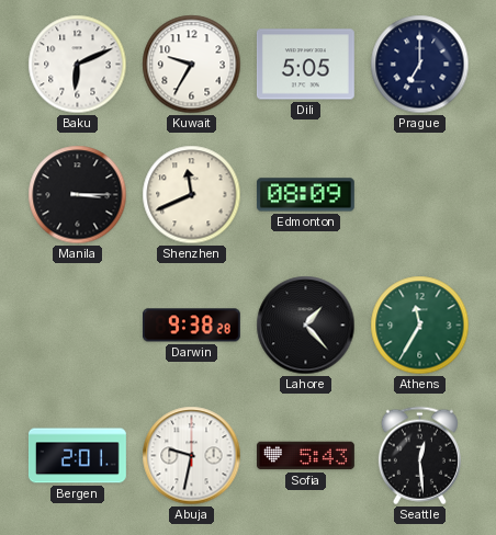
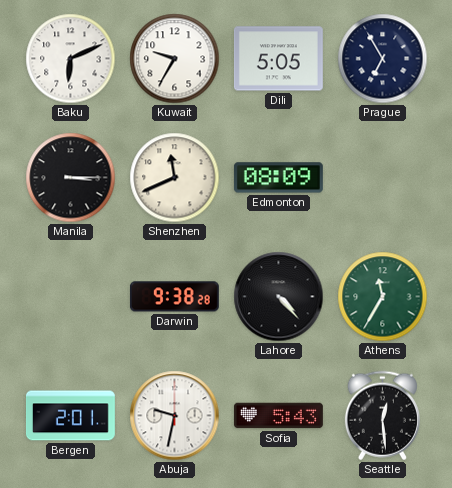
Prague: 7:00 -> 6:55
Lahore: 1:23 -> 4:23
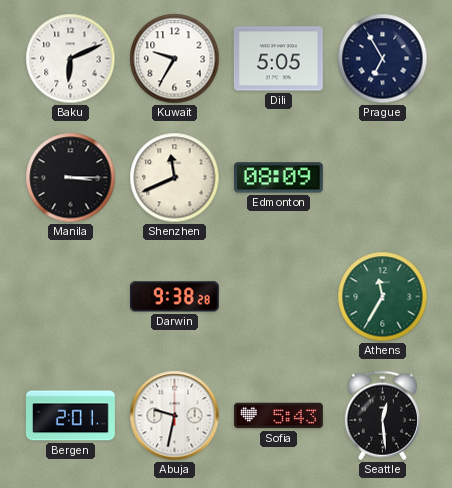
Lahore: 4:23 -> none
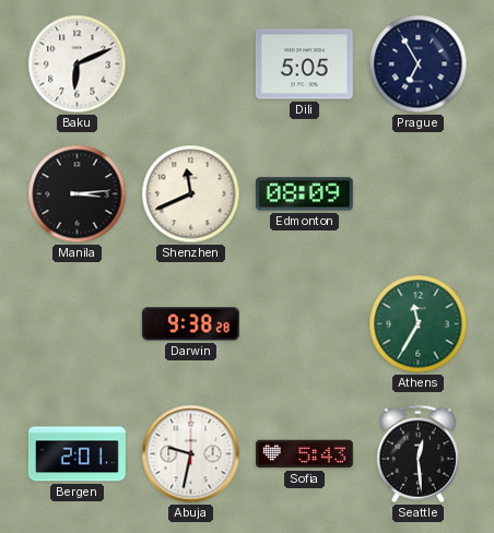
Kuwait: 9:35 -> none
Manila: 3:15 -> 3:14
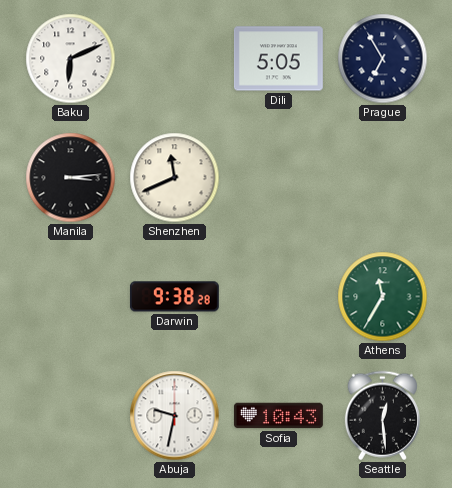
Edmonton: 08:09 -> none
Bergen: 2:01 -> none
Sofia: 5:43 -> 10:43
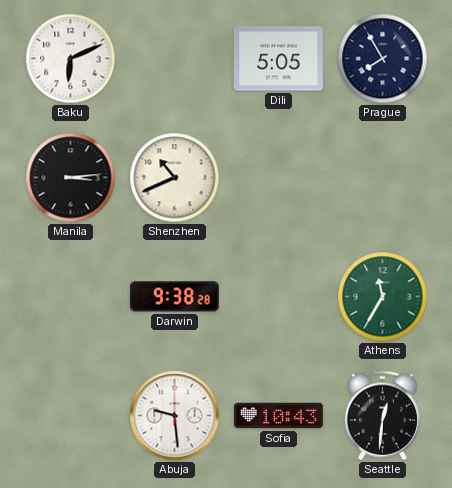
Prague: 6:55 -> 7:55
Shenzhen: 11:41 -> 10:41
Abuja: 9:32 -> 9:29
Seattle: 12:29 -> 12:31
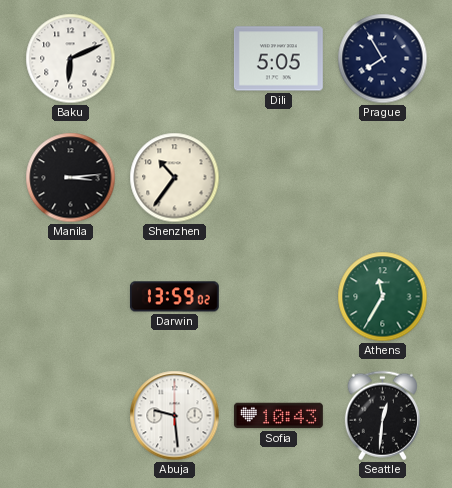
Shenzhen: 10:41 -> 10:36
Darwin: 9:38 -> 13:59
